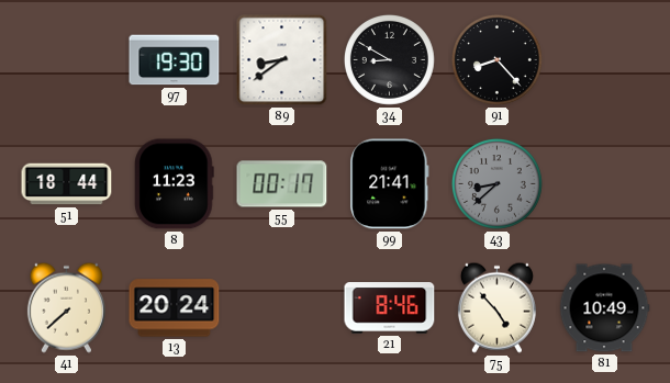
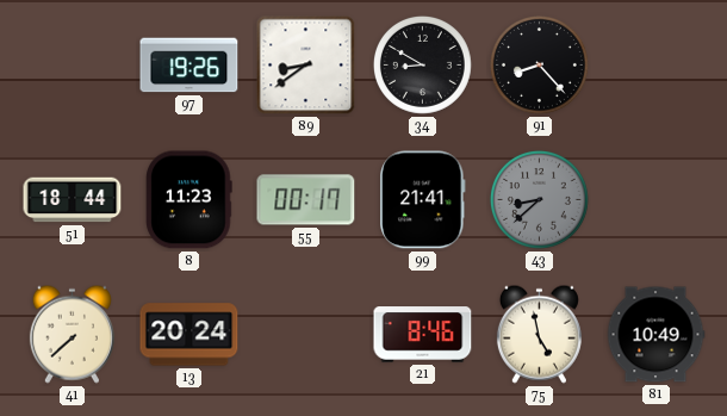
97: 19:30 -> 19:26
75: 4:53 -> 4:58
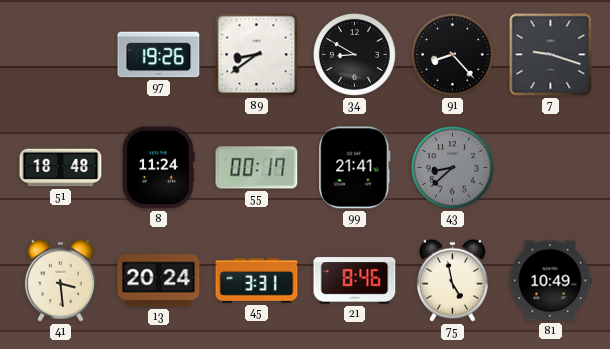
7: none -> 9:18
51: 18:44 -> 18:48
8: 11:23 -> 11:24
41: 7:38 -> 3:29
45: none -> 3:31
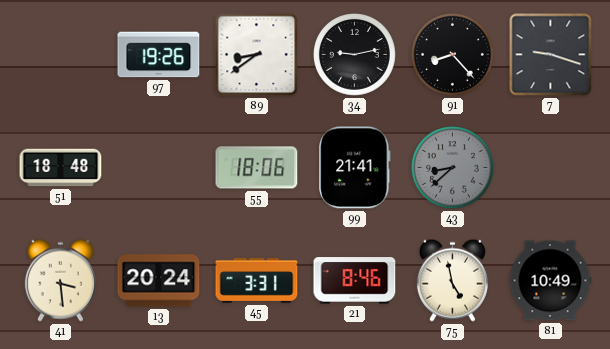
34: 8:50 -> 9:13
8: 11:24 -> none
55: 00:17 -> 18:06
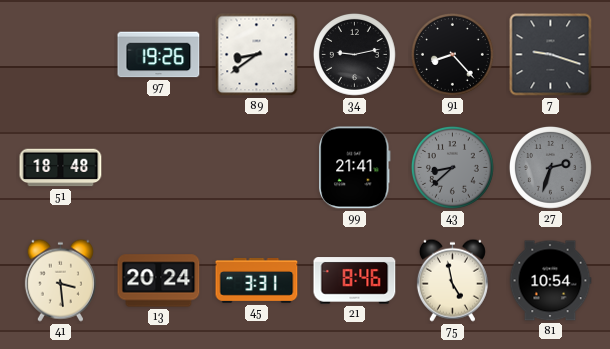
55: 18:06 -> none
27: none -> 2:33
81: 10:49 -> 10:54
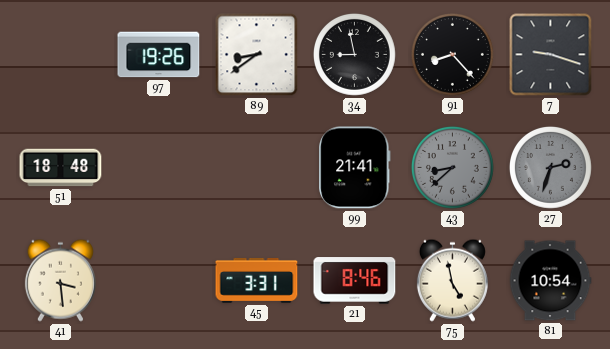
34: 9:13 -> 8:58
13: 20:24 -> none
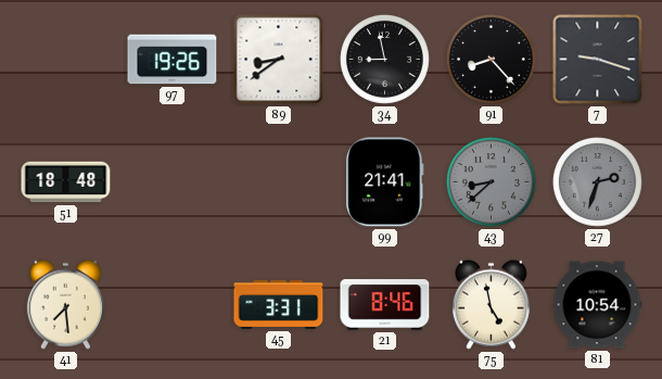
41: 3:29 -> 7:29
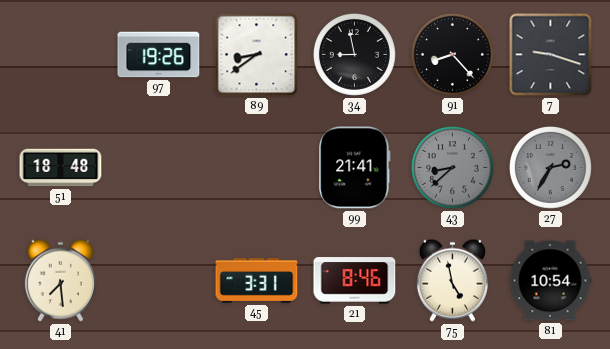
27: 2:33 -> 2:35
